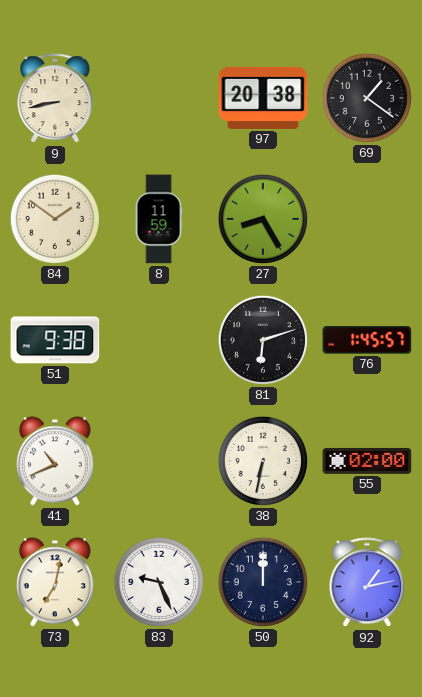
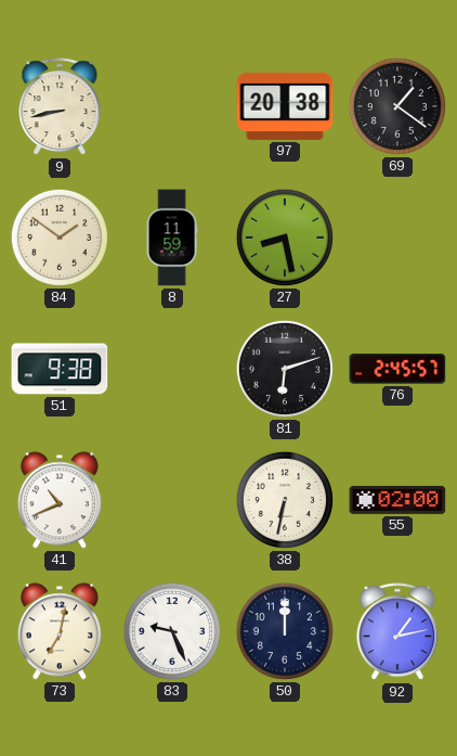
27: 8:25 -> 8:28
76: 1:45 -> 2:45
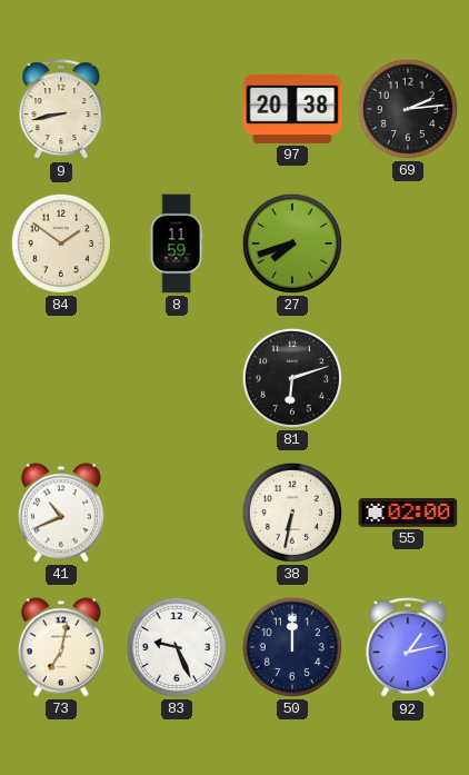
69: 1:21 -> 2:14
27: 8:28 -> 7:42
51: 9:38 -> none
76: 2:45 -> none
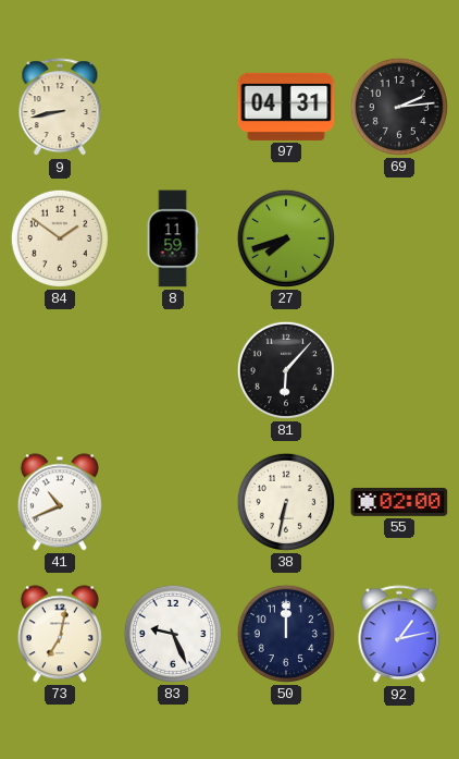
97: 20:38 -> 04:31
81: 6:12 -> 6:07
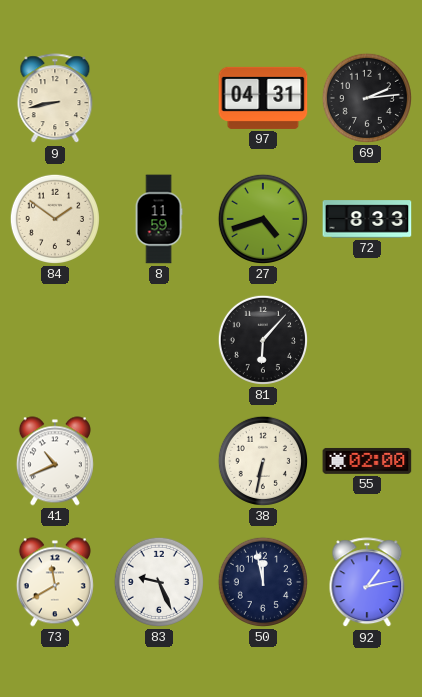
27: 7:42 -> 4:42
72: none -> 8:33
73: 7:02 -> 11:40
50: 12:00 -> 11:58
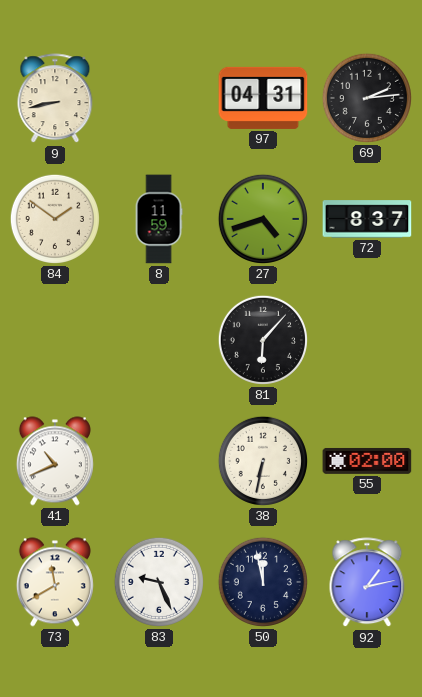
72: 8:33 -> 8:37
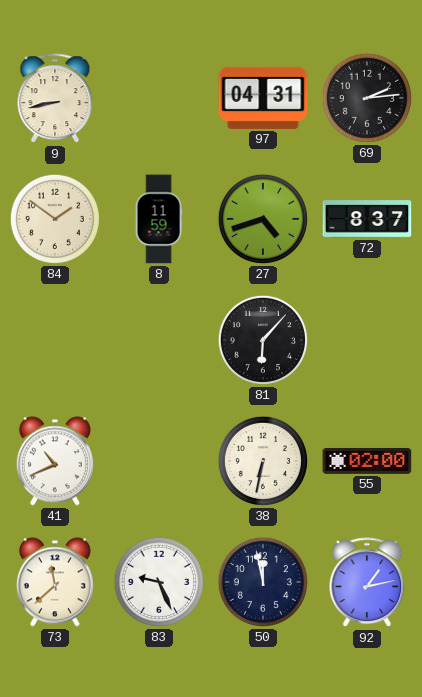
73: 11:40 -> 11:38
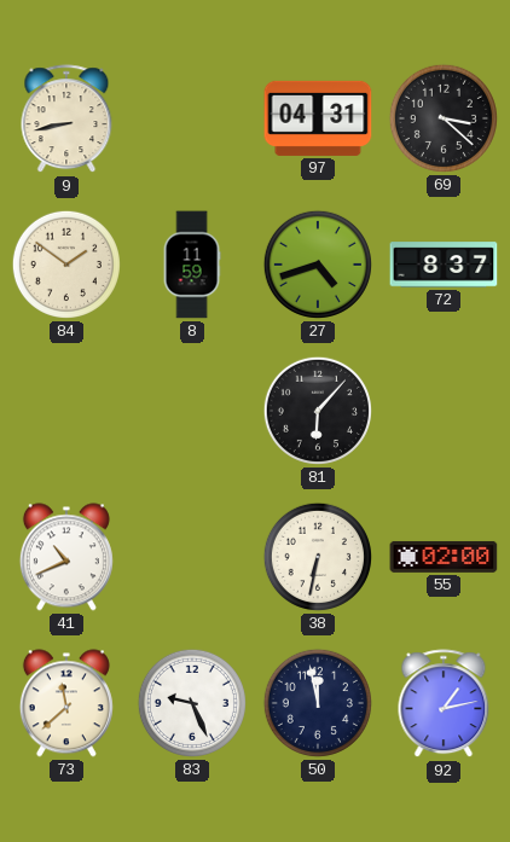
69: 2:14 -> 3:22
